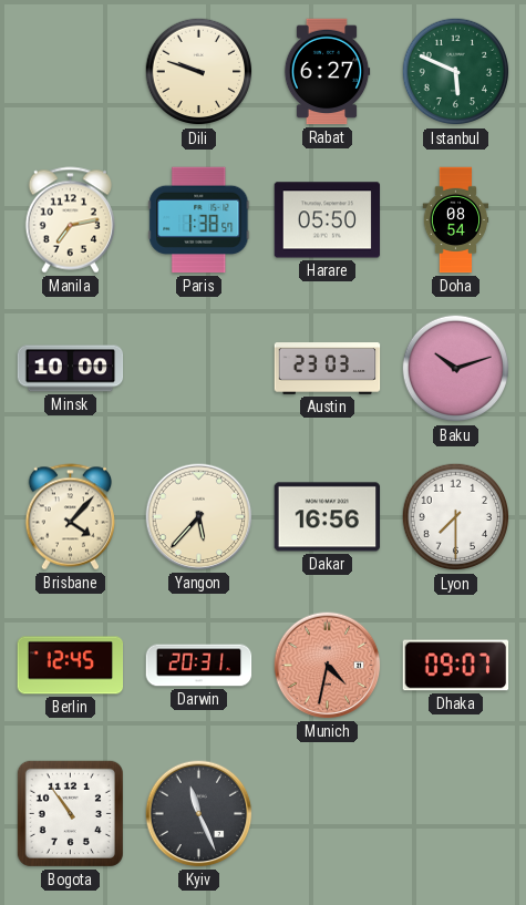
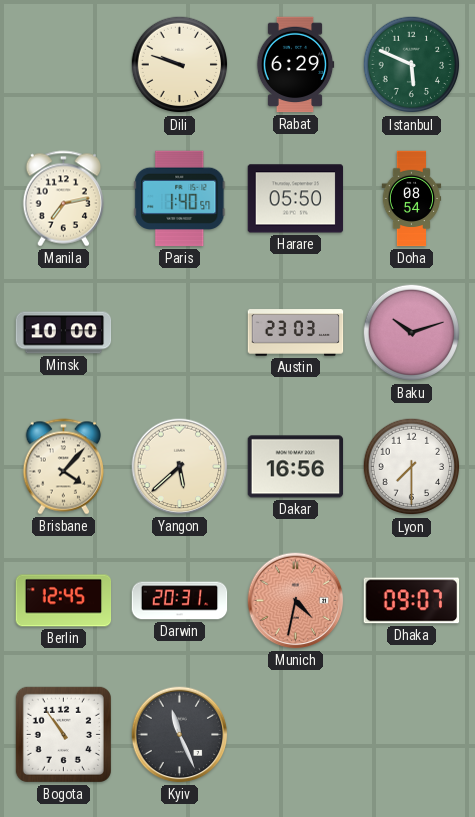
Rabat: 6:27 -> 6:29
Paris: 1:38 -> 1:40
Yangon: 5:37 -> 5:38
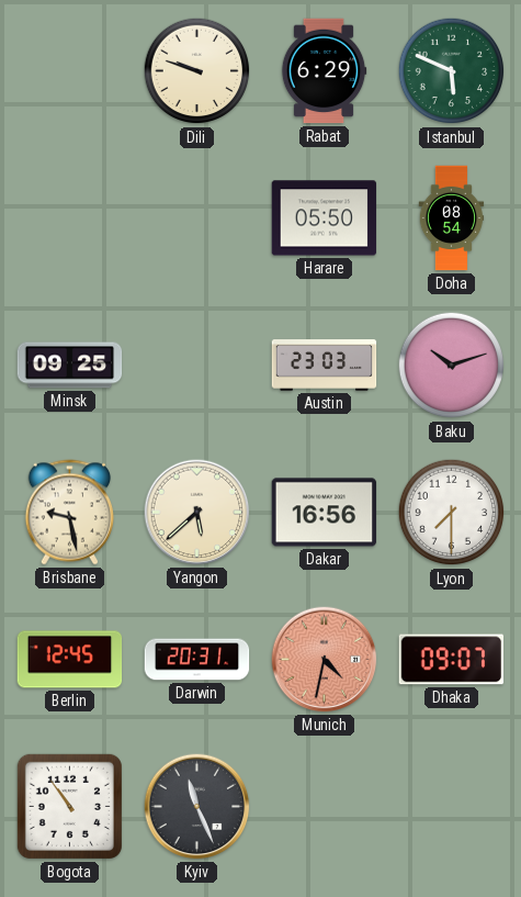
Manila: 7:13 -> none
Paris: 1:40 -> none
Minsk: 10:00 -> 09:25
Brisbane: 4:07 -> 9:28
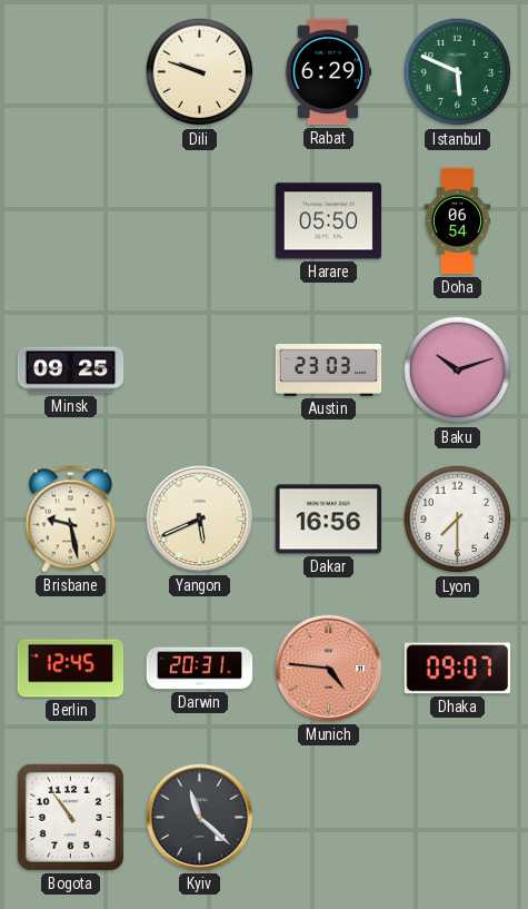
Doha: 08:54 -> 06:54
Yangon: 5:38 -> 5:41
Munich: 4:32 -> 4:46
Kyiv: 11:26 -> 11:22
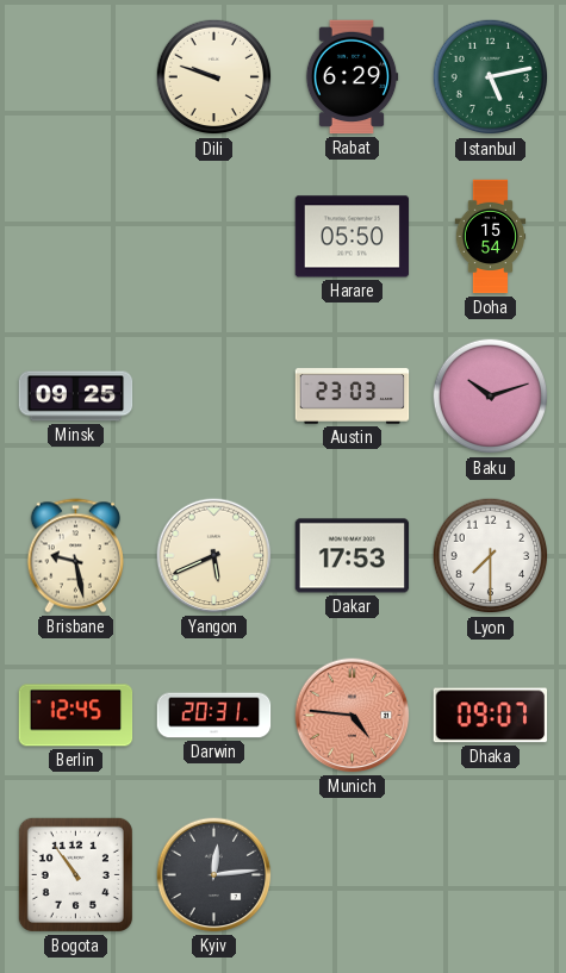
Istanbul: 5:49 -> 5:13
Doha: 06:54 -> 15:54
Dakar: 16:56 -> 17:53
Kyiv: 11:22 -> 12:14
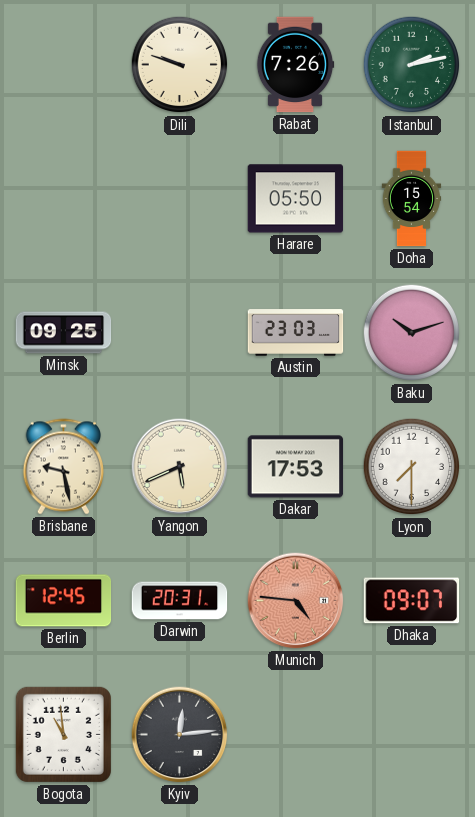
Rabat: 6:29 -> 7:26
Istanbul: 5:13 -> 2:13
Bogota: 10:54 -> 10:59
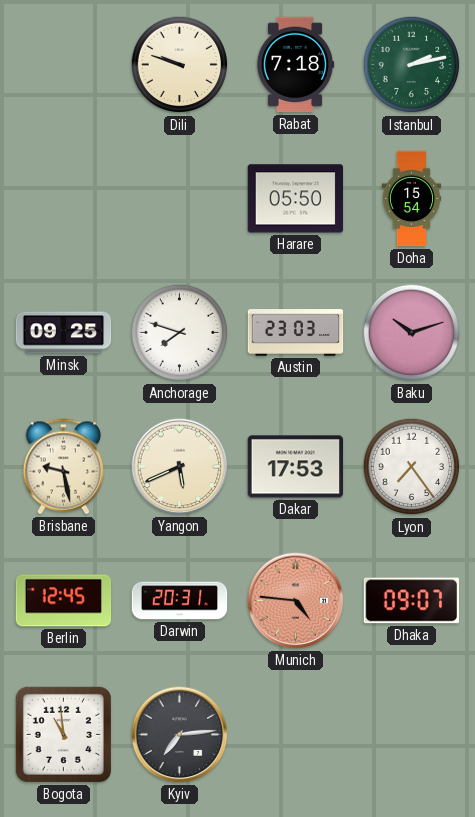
Rabat: 7:26 -> 7:18
Anchorage: none -> 7:48
Lyon: 7:30 -> 7:24
Kyiv: 12:14 -> 7:14
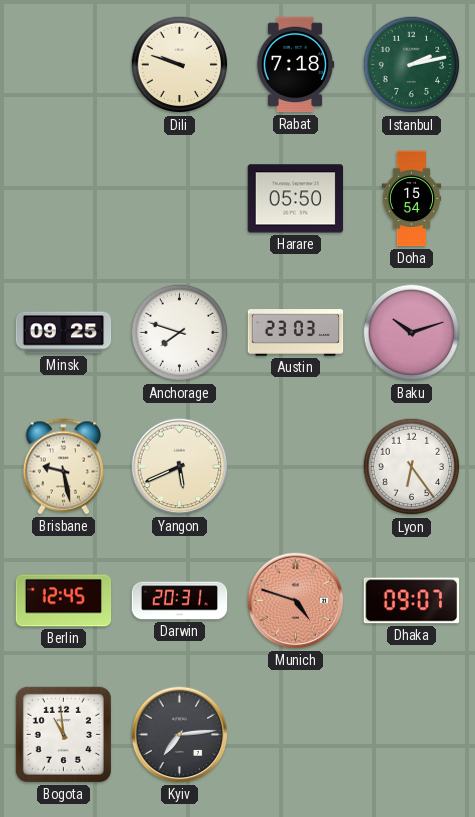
Dakar: 17:53 -> none
Lyon: 7:24 -> 6:24
Munich: 4:46 -> 4:48
